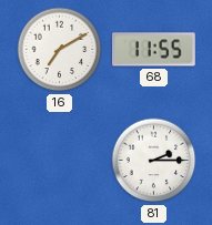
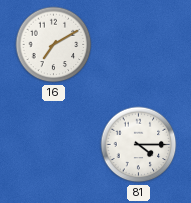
68: 11:55 -> none
81: 2:15 -> 4:15
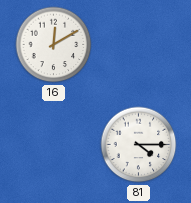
16: 7:10 -> 12:10
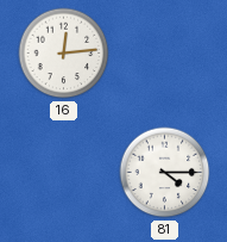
16: 12:10 -> 12:14
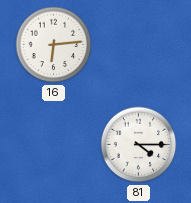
16: 12:14 -> 6:14
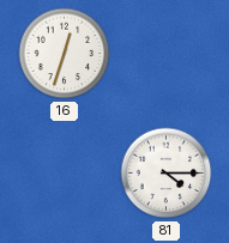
16: 6:14 -> 12:33
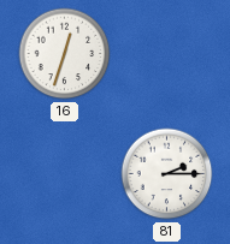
81: 4:15 -> 2:15
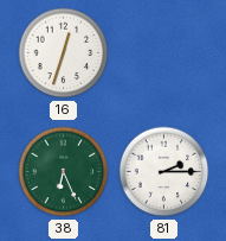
38: none -> 6:26
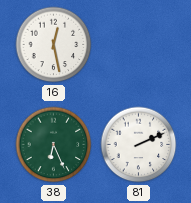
16: 12:33 -> 12:28
81: 2:15 -> 2:11
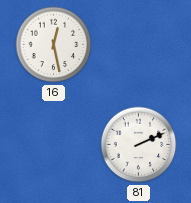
38: 6:26 -> none
